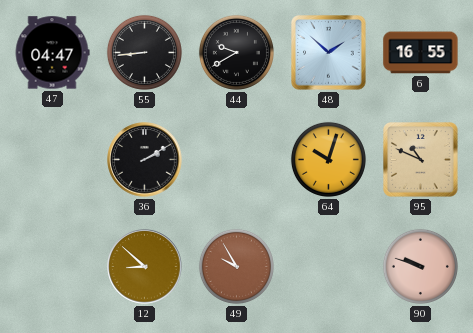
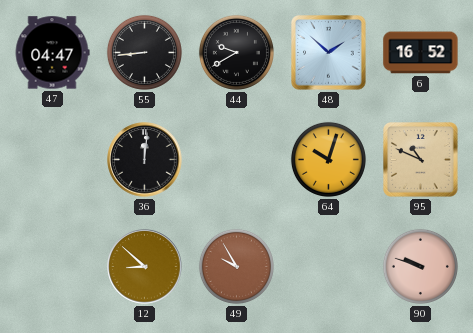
6: 16:55 -> 16:52
36: 2:10 -> 12:01
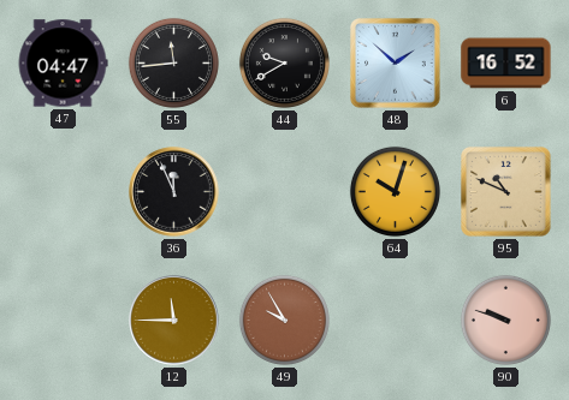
55: 8:44 -> 11:44
36: 12:01 -> 11:56
12: 8:52 -> 11:45
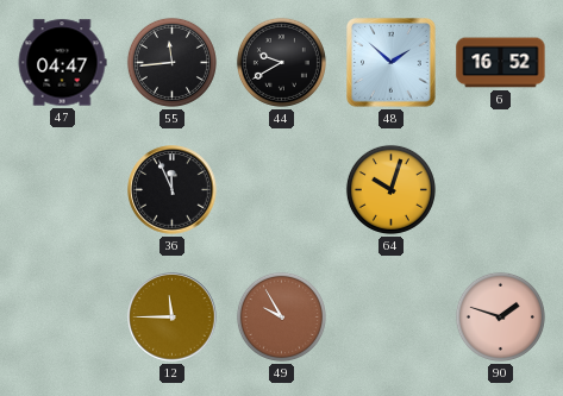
95: 10:49 -> none
90: 9:48 -> 1:48
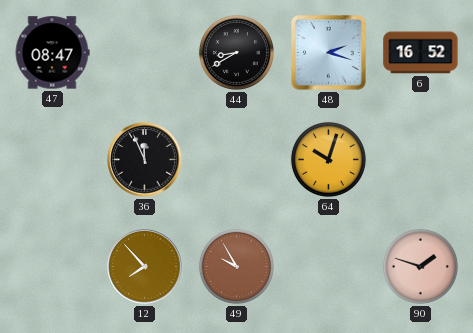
47: 04:47 -> 08:47
55: 11:44 -> none
44: 9:40 -> 8:40
48: 1:52 -> 2:18
12: 11:45 -> 7:53
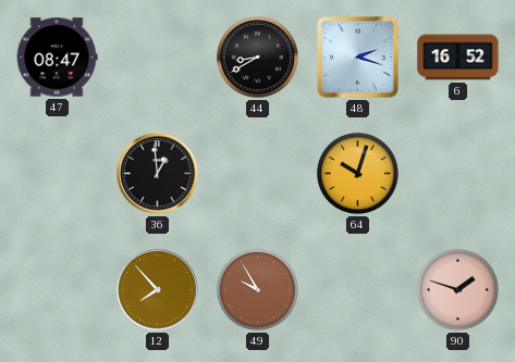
36: 11:56 -> 12:59
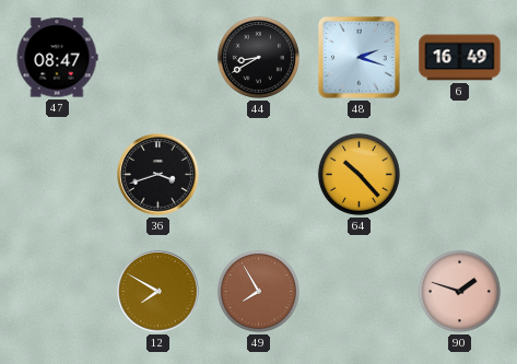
6: 16:52 -> 16:49
36: 12:59 -> 3:42
64: 10:03 -> 10:23
12: 7:53 -> 7:50
49: 9:55 -> 7:55
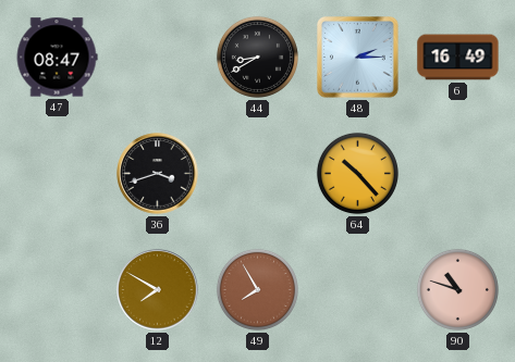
48: 2:18 -> 2:15
90: 1:48 -> 10:48
